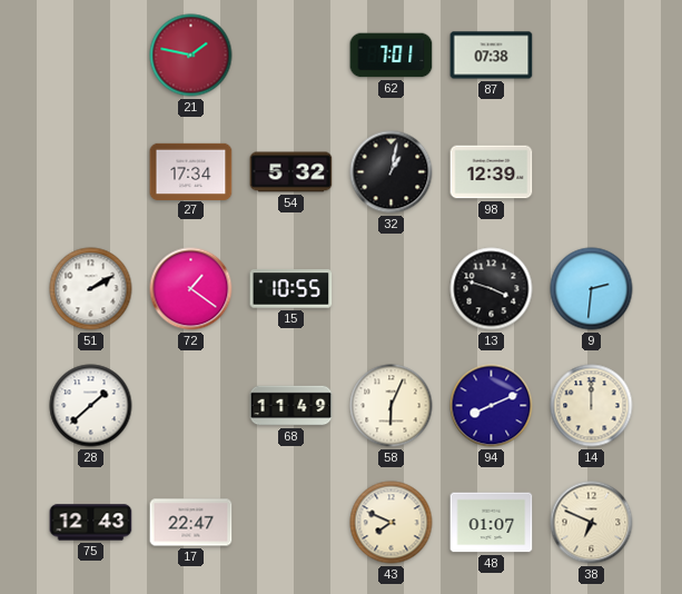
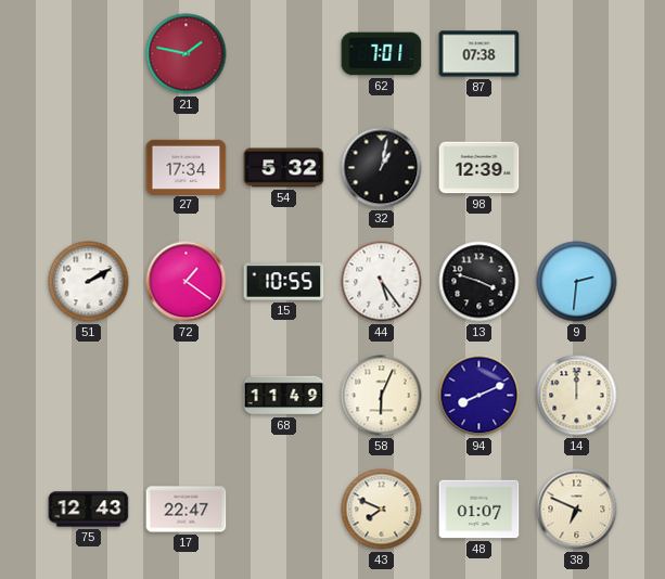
44: none -> 5:24
28: 1:38 -> none
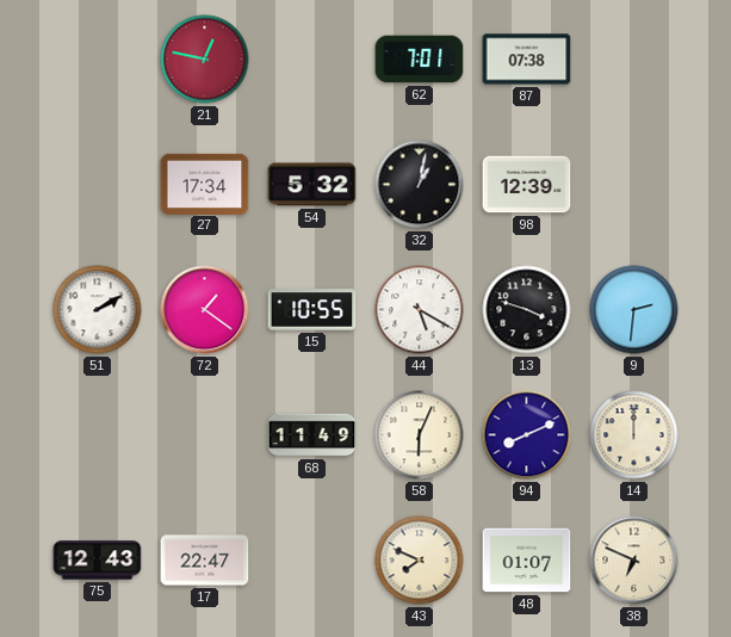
21: 1:47 -> 12:47
44: 5:24 -> 5:20
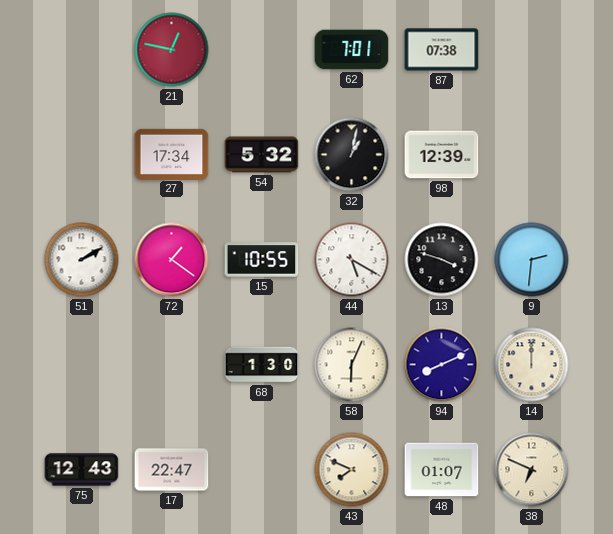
68: 11:49 -> 1:30
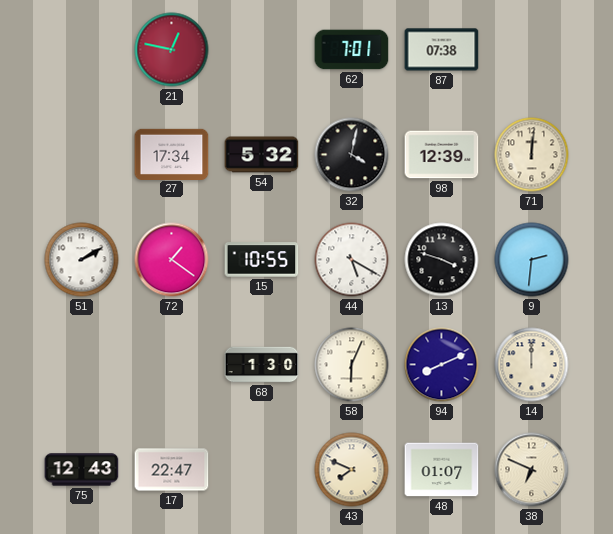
32: 1:02 -> 4:02
71: none -> 12:01
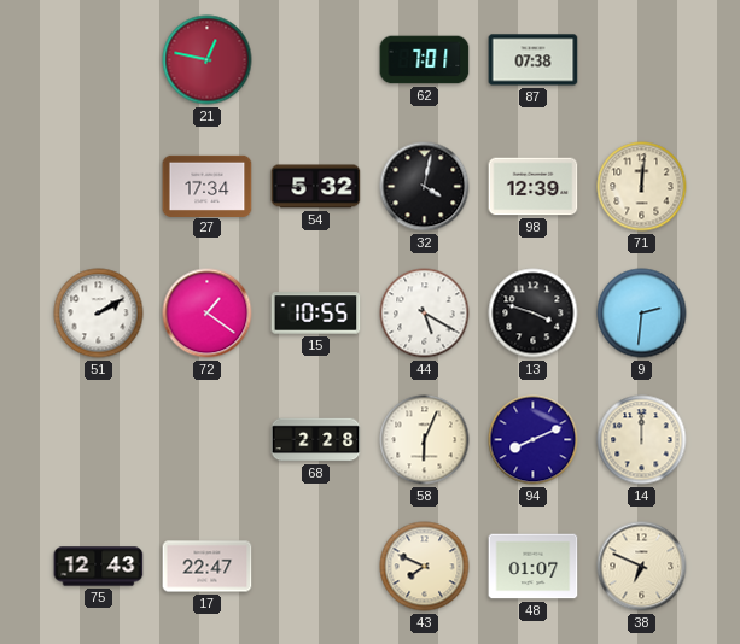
68: 1:30 -> 2:28
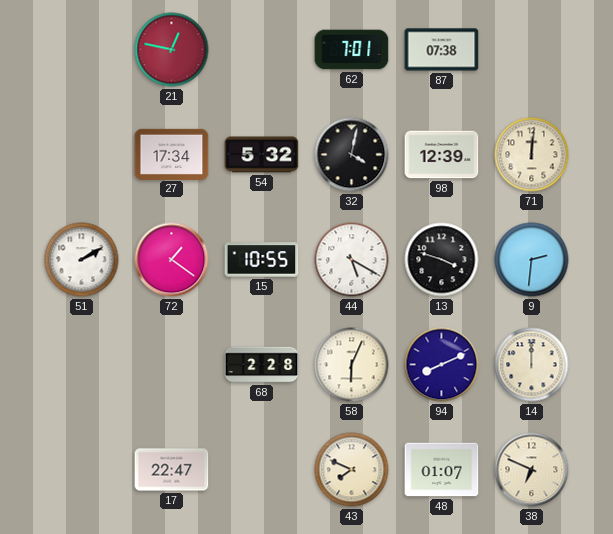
75: 12:43 -> none
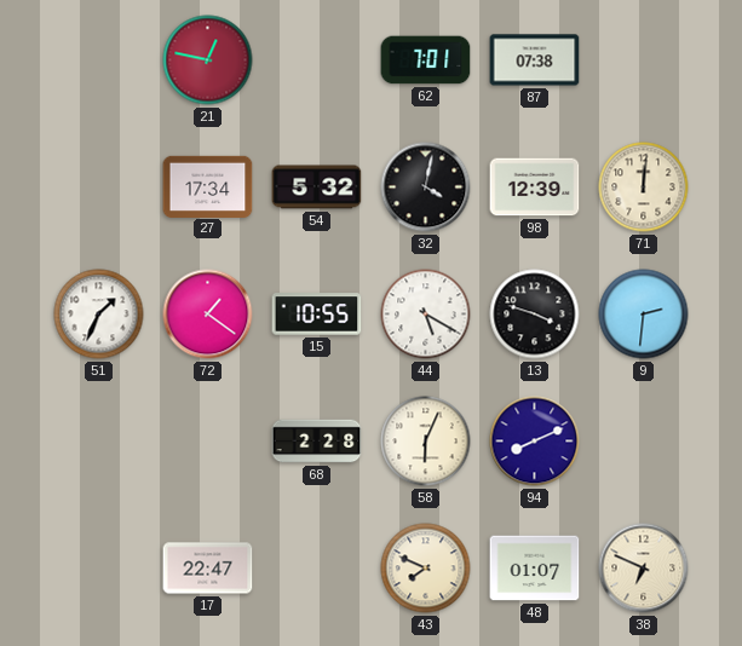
51: 2:10 -> 1:34
14: 12:00 -> none
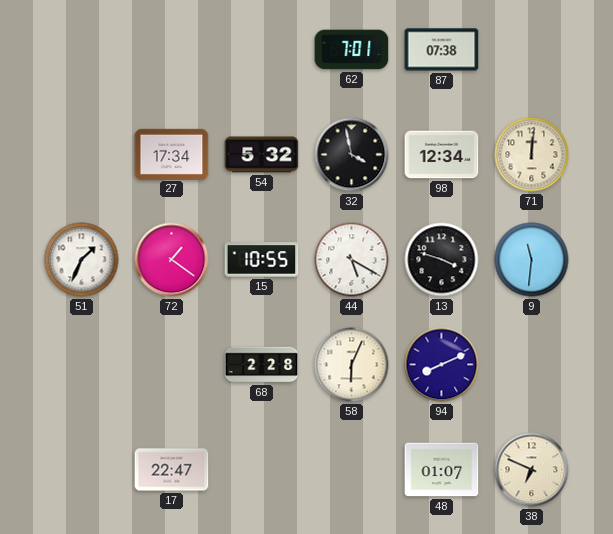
21: 12:47 -> none
32: 4:02 -> 3:58
98: 12:39 -> 12:34
9: 2:31 -> 11:31
43: 7:49 -> none
